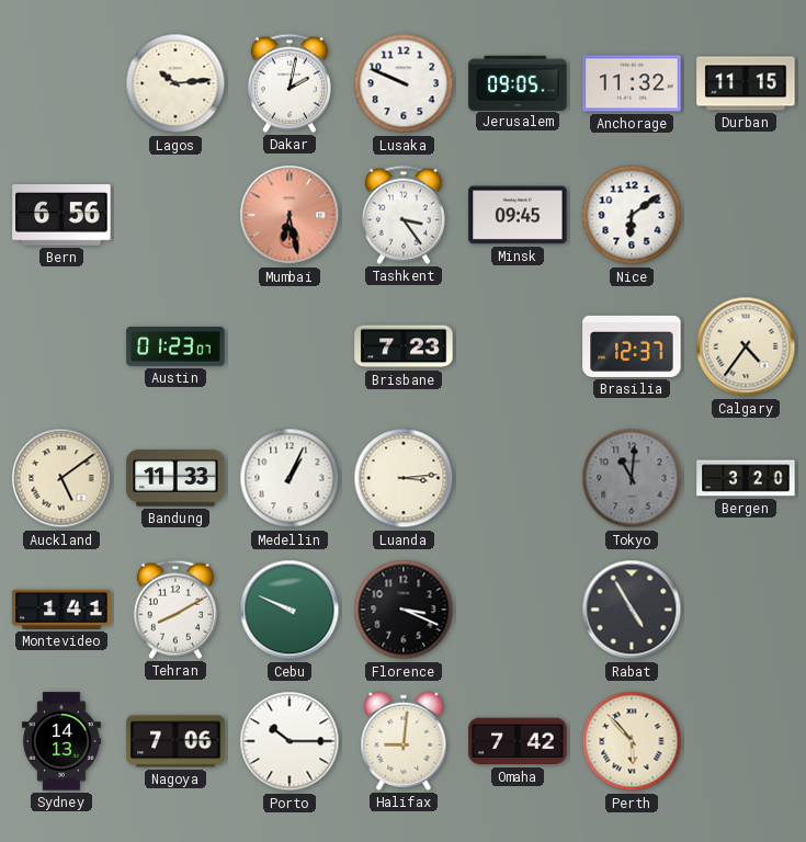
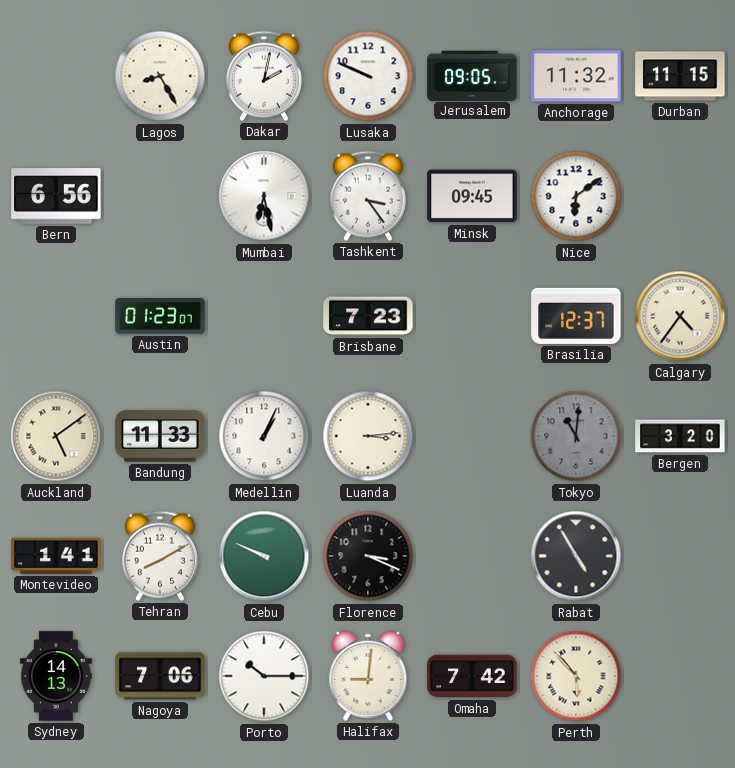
Lagos: 10:14 -> 8:25
Mumbai dial: salmon -> white
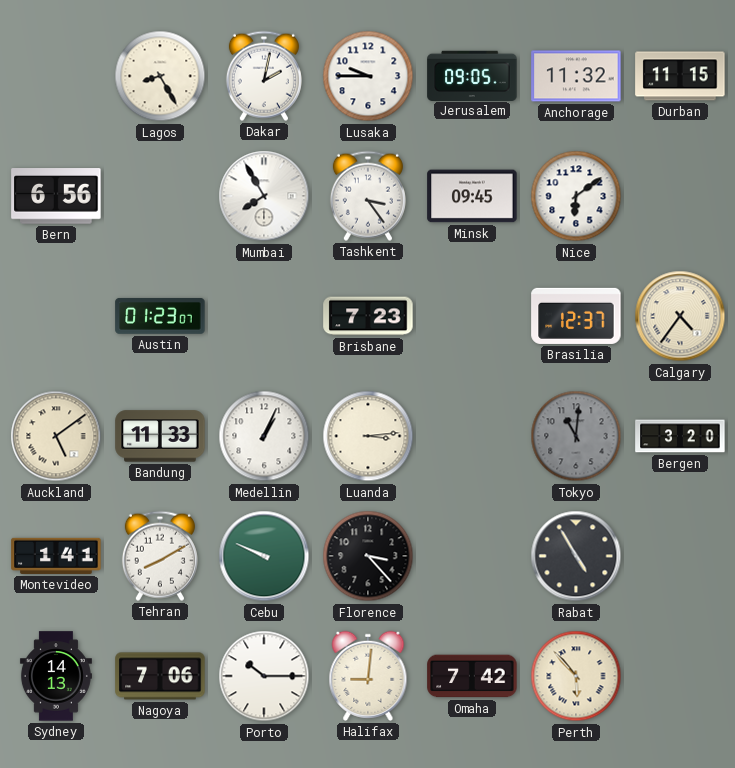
Lusaka: 9:49 -> 9:45
Mumbai: 6:28 -> 7:55
Florence: 3:19 -> 3:23
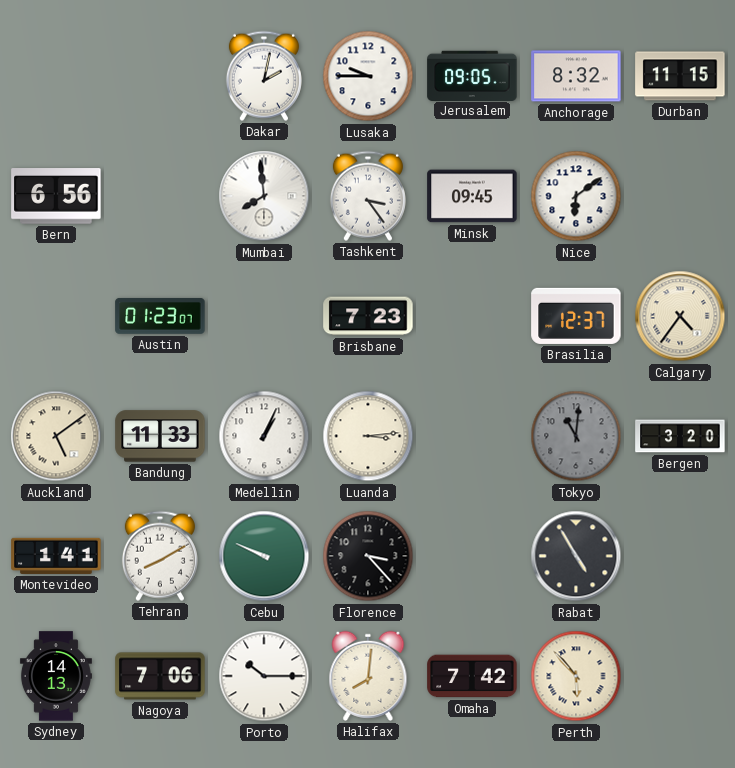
Lagos: 8:25 -> none
Anchorage: 11:32 -> 8:32
Mumbai: 7:55 -> 7:59
Halifax: 9:01 -> 8:01
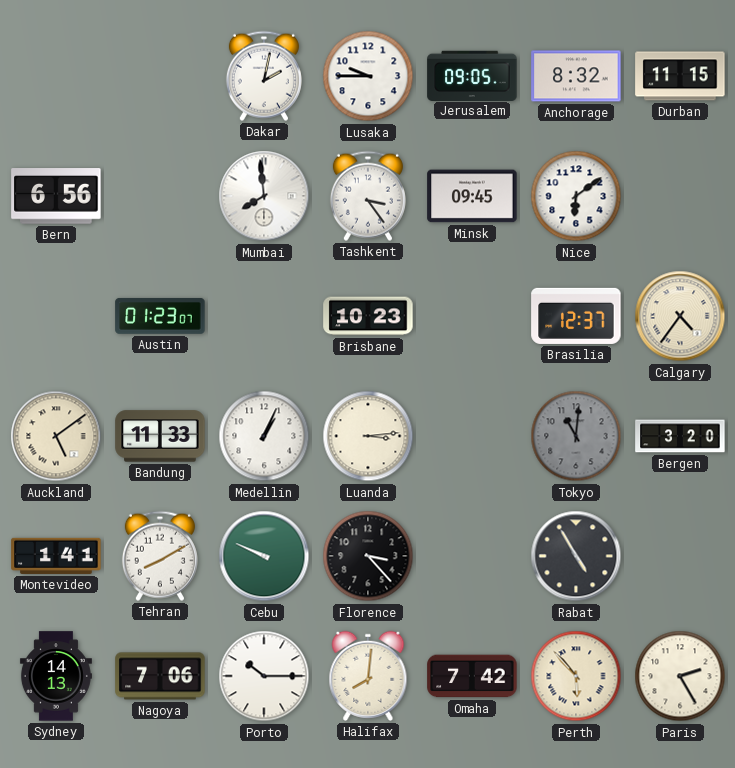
Brisbane: 7:23 -> 10:23
Paris: none -> 2:25
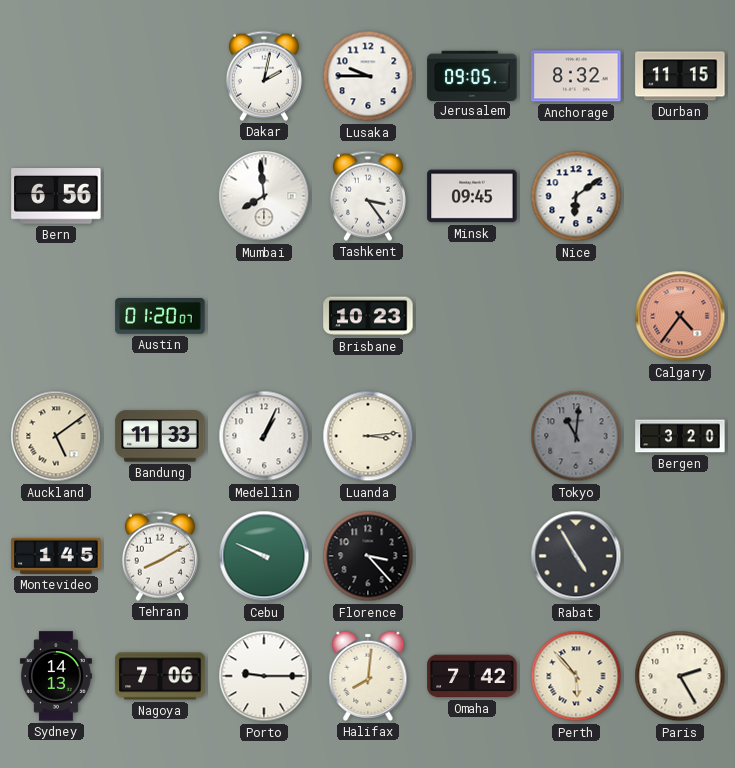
Austin: 01:23 -> 01:20
Brasilia: 12:37 -> none
Calgary dial: cream -> salmon
Montevideo: 1:41 -> 1:45
Porto: 10:15 -> 9:15
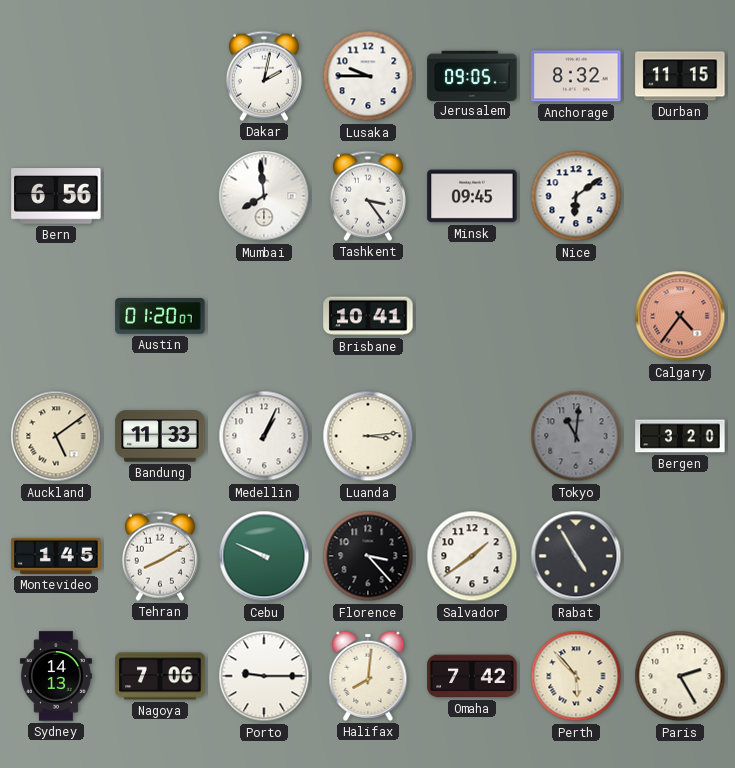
Brisbane: 10:23 -> 10:41
Salvador: none -> 1:39
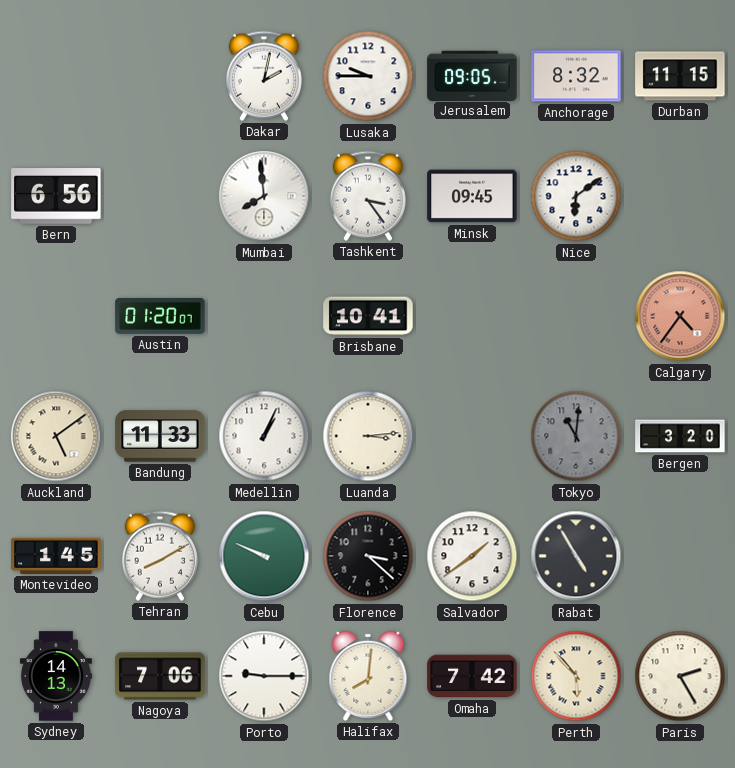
Florence: 3:23 -> 3:22
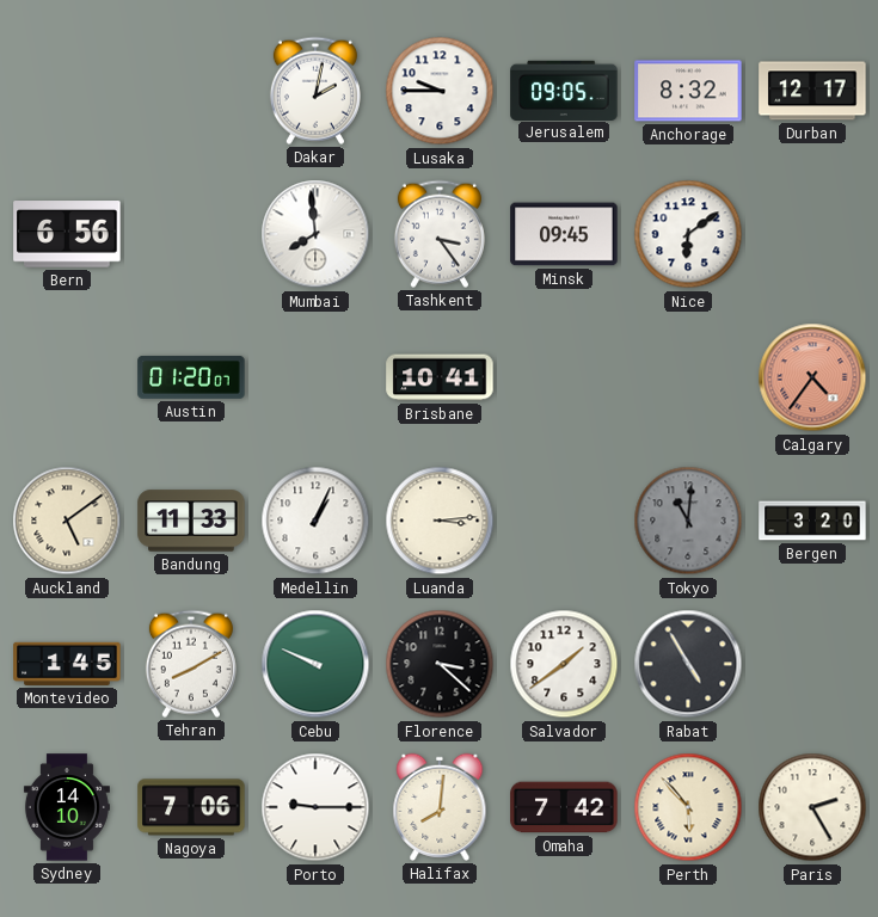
Durban: 11:15 -> 12:17
Sydney: 14:13 -> 14:10
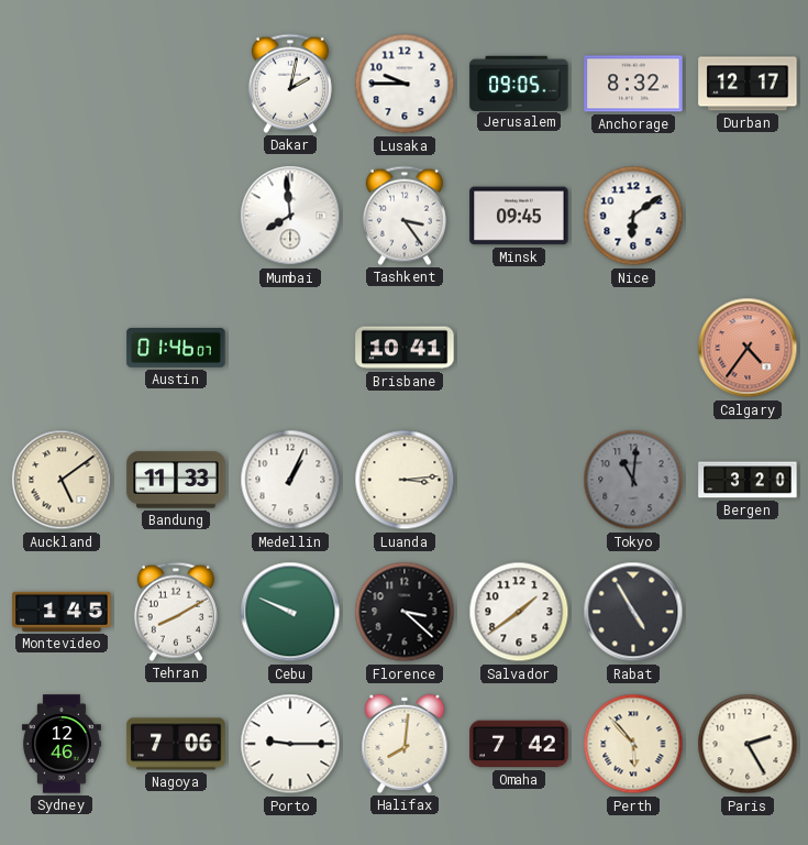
Bern: 6:56 -> none
Austin: 01:20 -> 01:46
Sydney: 14:10 -> 12:46
